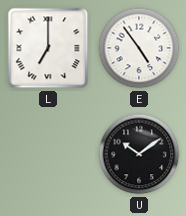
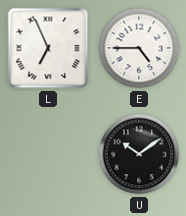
L: 7:00 -> 6:56
E: 4:54 -> 4:45
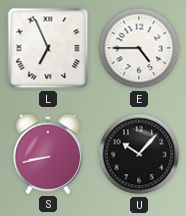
S: none -> 8:43
U: 10:09 -> 10:07
